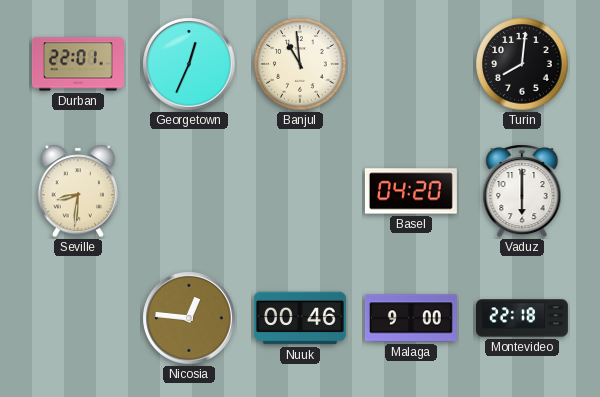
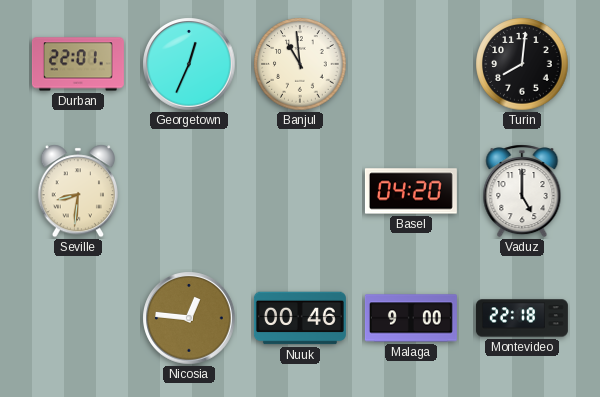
Vaduz: 6:00 -> 5:00
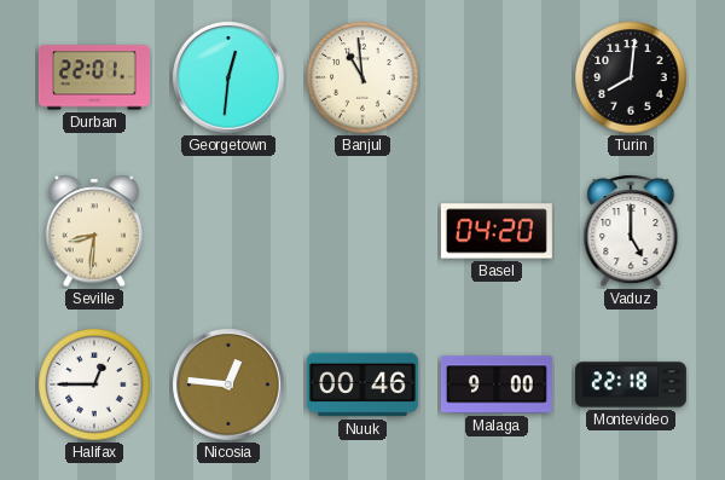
Georgetown: 12:34 -> 12:31
Halifax: none -> 12:45
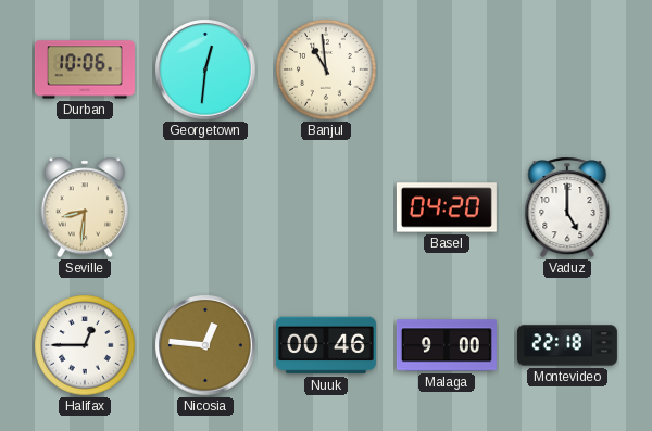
Durban: 22:01 -> 10:06
Turin: 8:01 -> none
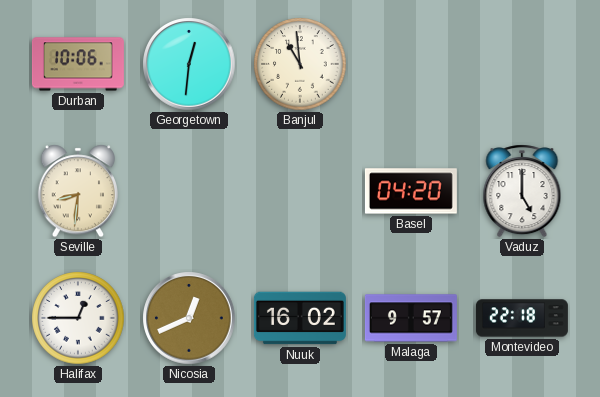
Nicosia: 12:46 -> 12:41
Nuuk: 00:46 -> 16:02
Malaga: 9:00 -> 9:57
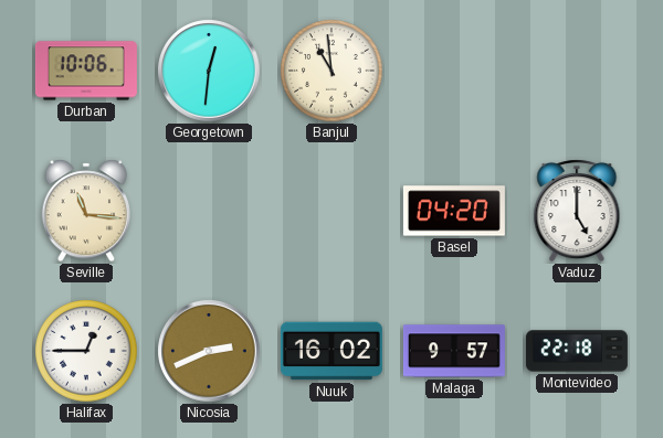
Seville: 8:31 -> 11:16
Nicosia: 12:41 -> 2:41
